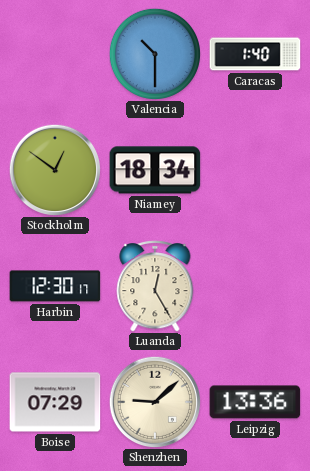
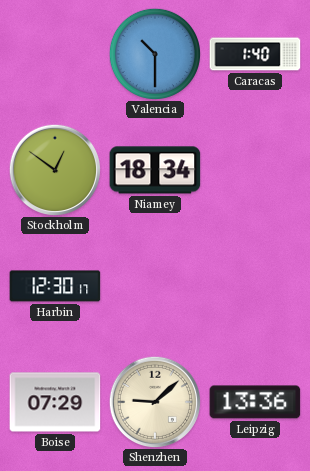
Luanda: 12:25 -> none
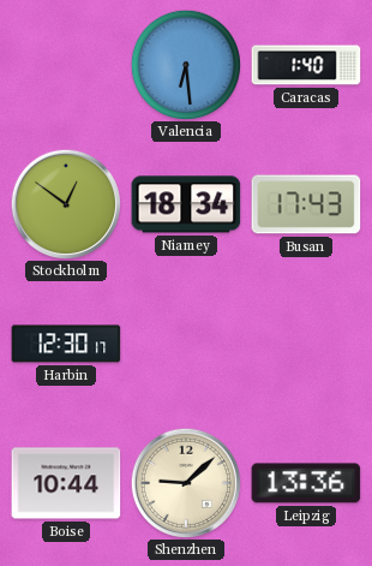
Valencia: 10:30 -> 6:29
Busan: none -> 17:43
Boise: 07:29 -> 10:44
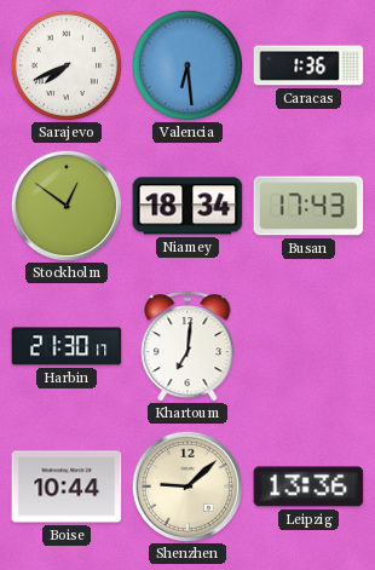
Sarajevo: none -> 7:41
Caracas: 1:40 -> 1:36
Harbin: 12:30 -> 21:30
Khartoum: none -> 7:01
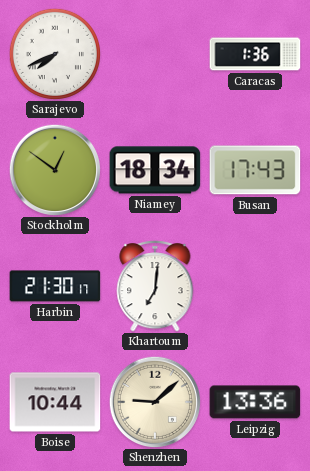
Valencia: 6:29 -> none
